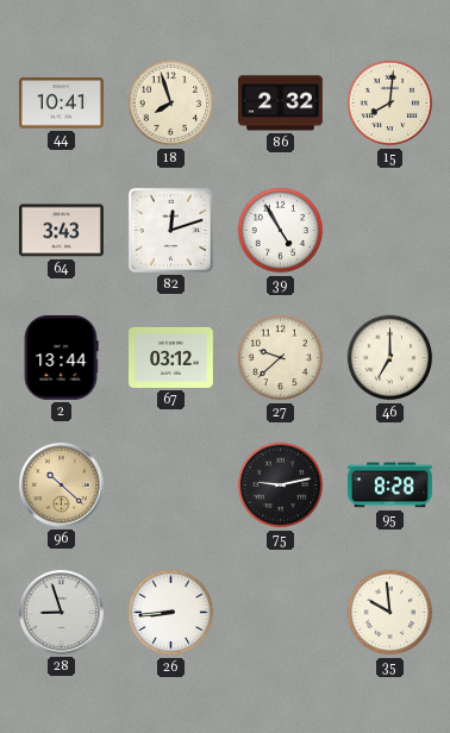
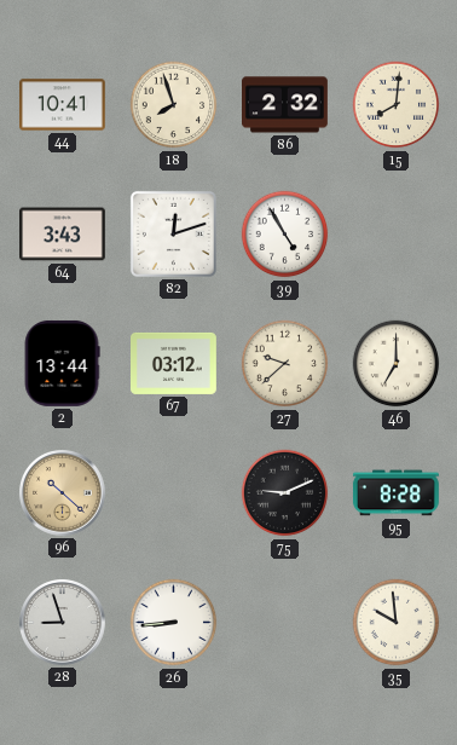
75: 9:13 -> 9:11
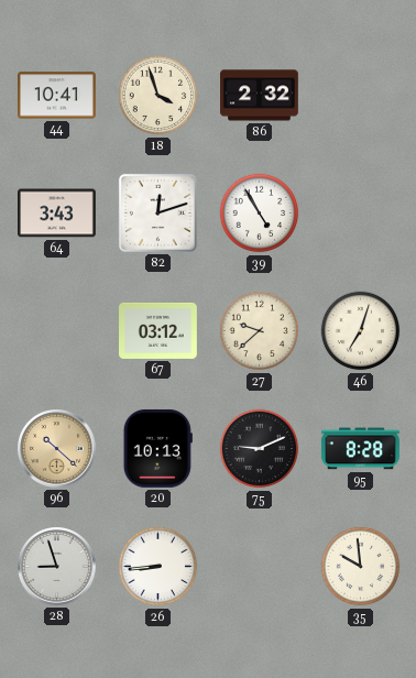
18: 7:57 -> 3:57
15: 8:01 -> none
2: 13:44 -> none
46: 7:00 -> 7:03
20: none -> 10:13
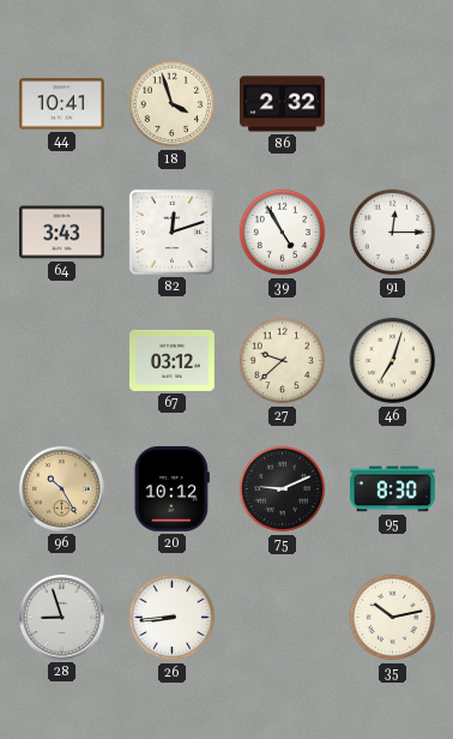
91: none -> 12:15
96: 10:22 -> 10:25
20: 10:13 -> 10:12
95: 8:28 -> 8:30
35: 9:59 -> 10:13
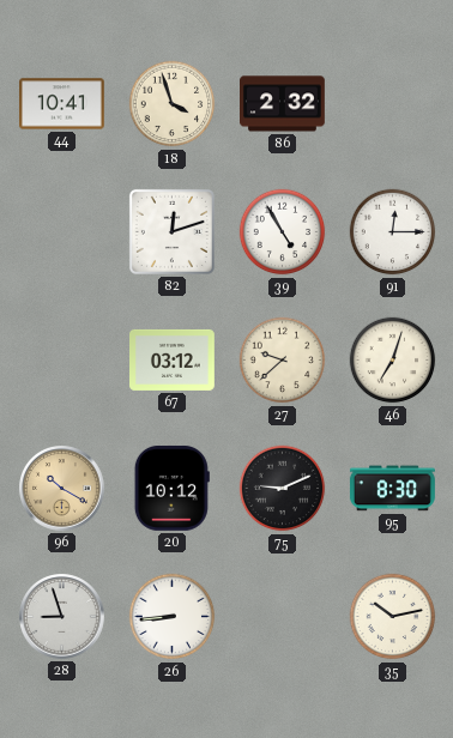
64: 3:43 -> none
96: 10:25 -> 10:20
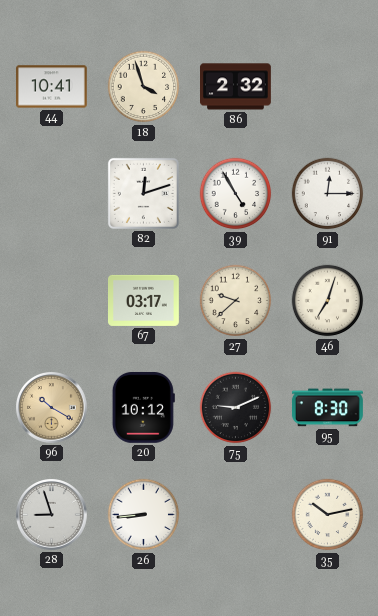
67: 03:12 -> 03:17
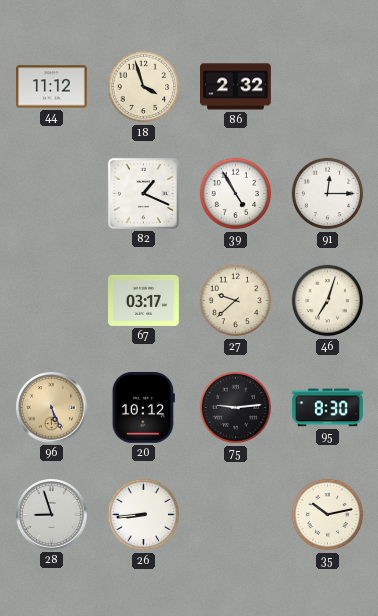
44: 10:41 -> 11:12
82: 12:12 -> 1:19
96: 10:20 -> 5:26
75: 9:11 -> 9:14
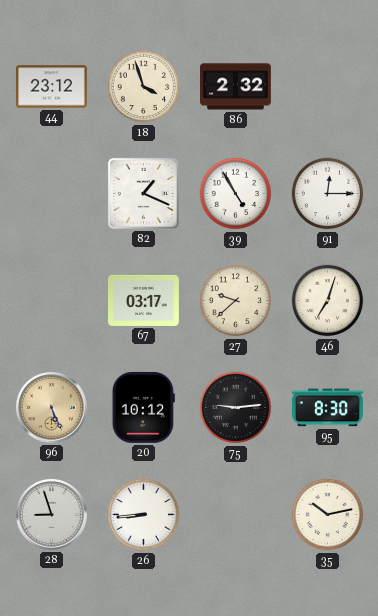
44: 11:12 -> 23:12
